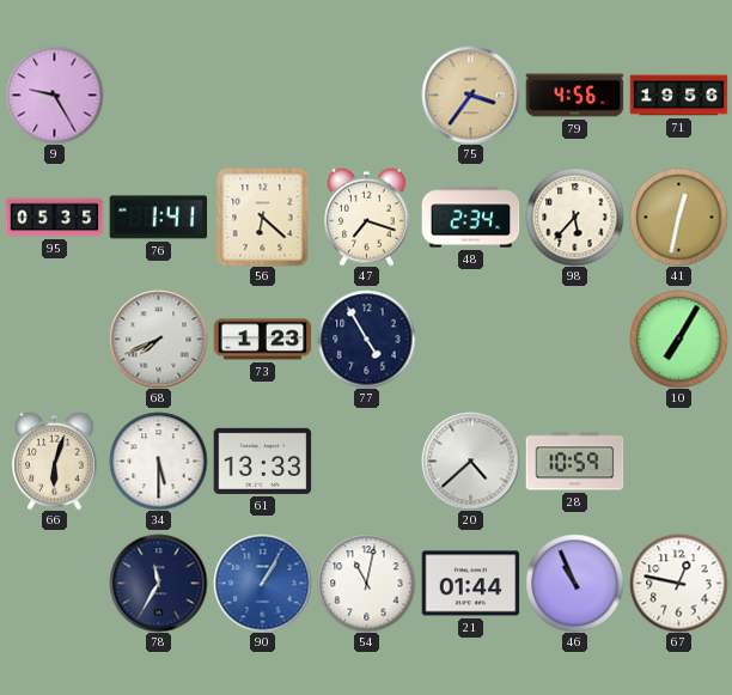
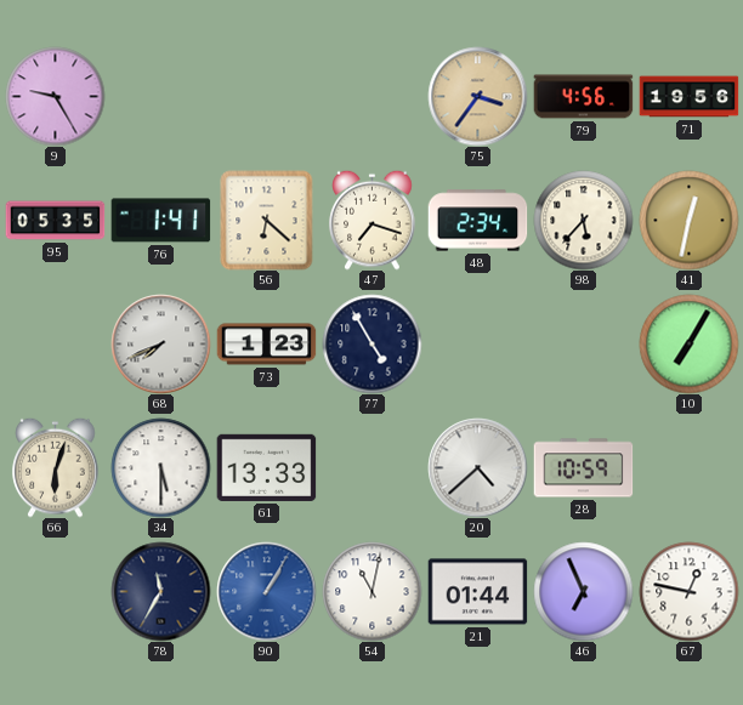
46: 10:56 -> 6:56
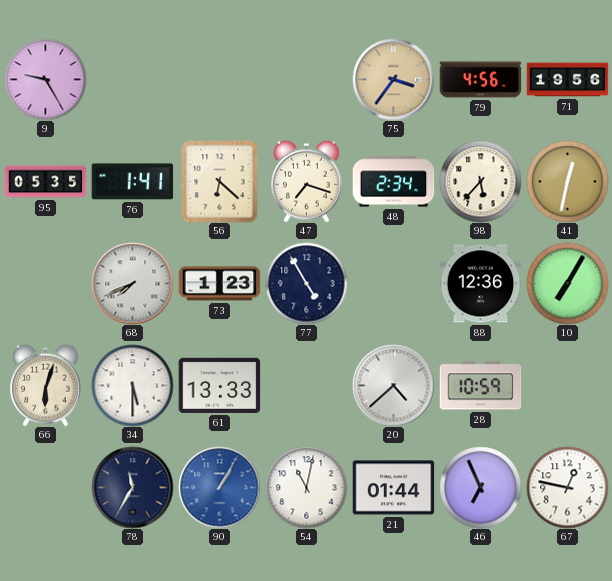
88: none -> 12:36
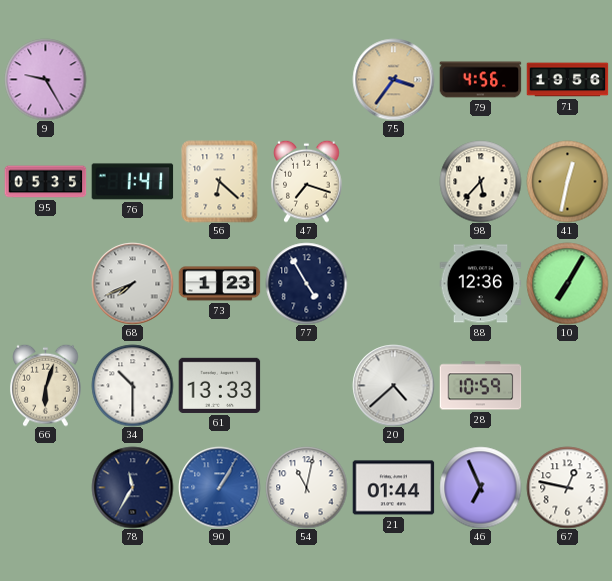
48: 2:34 -> none
34: 5:30 -> 10:30
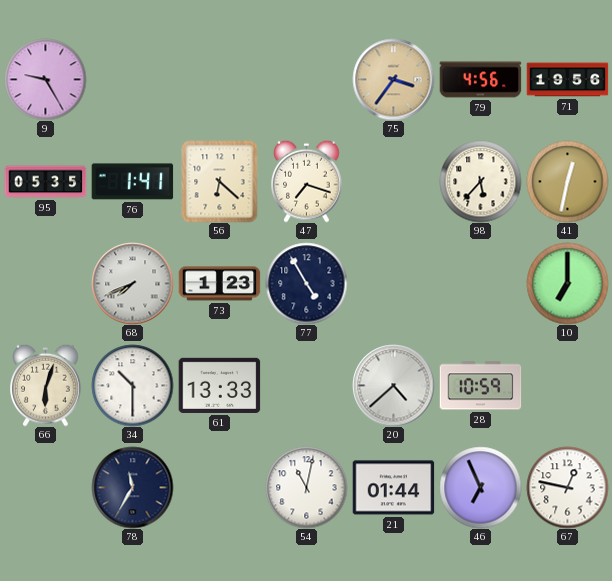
88: 12:36 -> none
10: 7:05 -> 7:00
90: 1:05 -> none
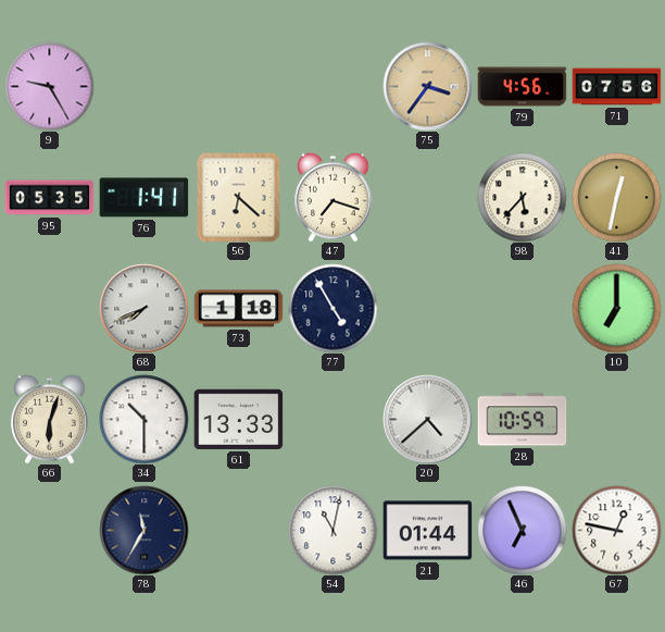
71: 19:56 -> 07:56
73: 1:23 -> 1:18
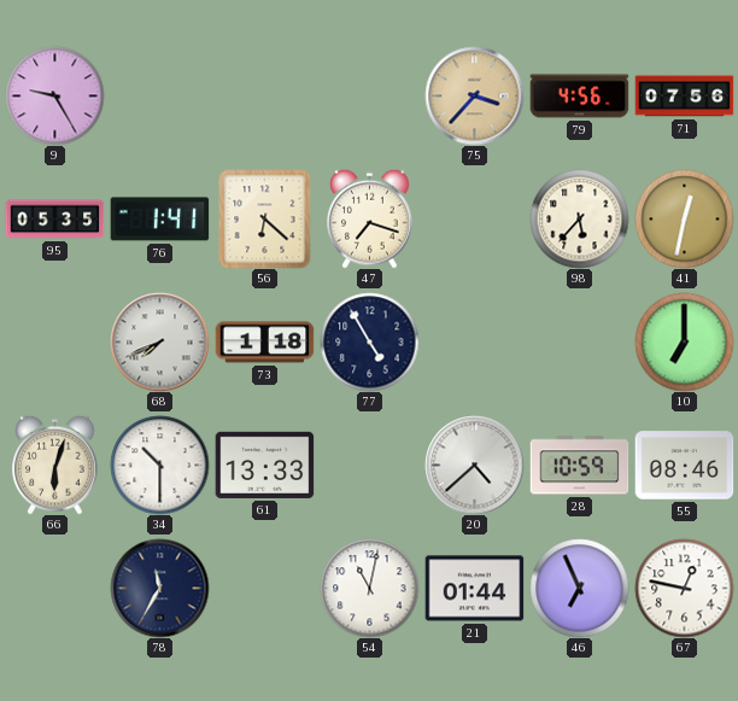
75: 3:36 -> 3:37
55: none -> 08:46
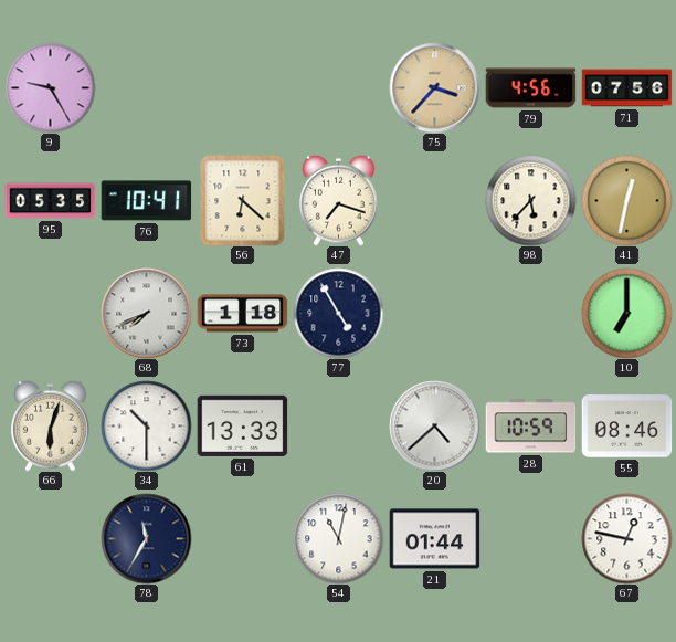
76: 1:41 -> 10:41
46: 6:56 -> none
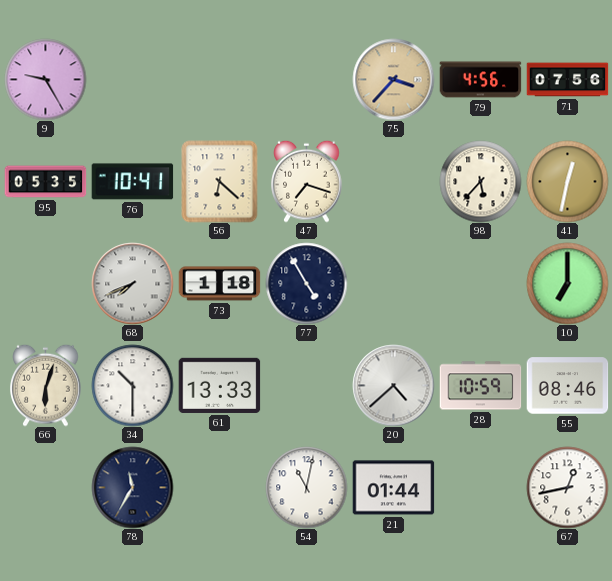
67: 12:47 -> 12:43
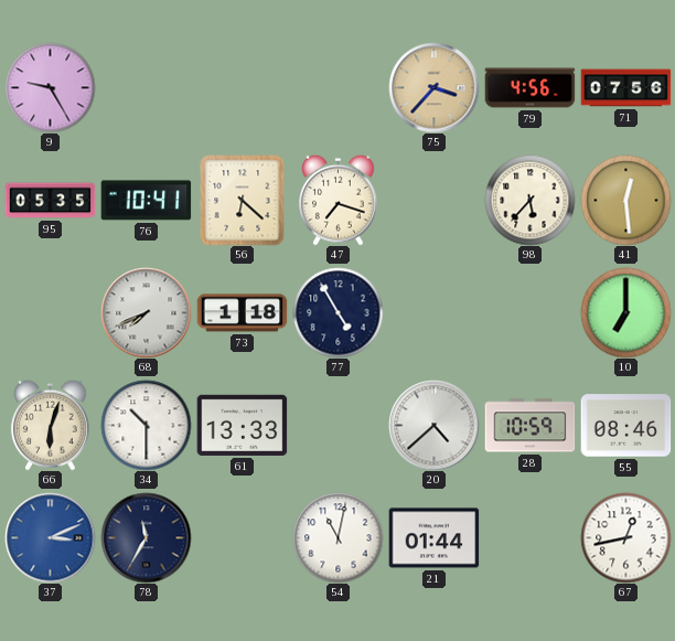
41: 12:32 -> 12:29
37: none -> 3:11
